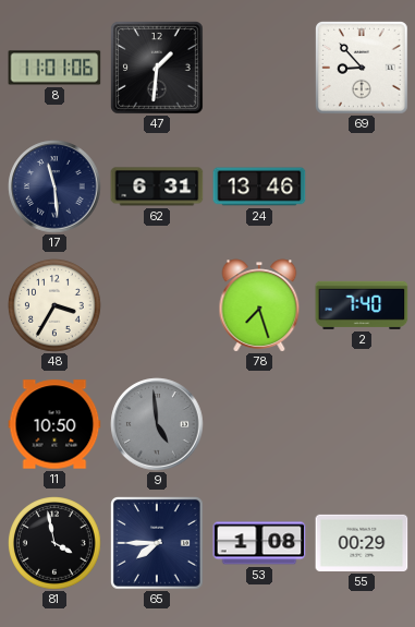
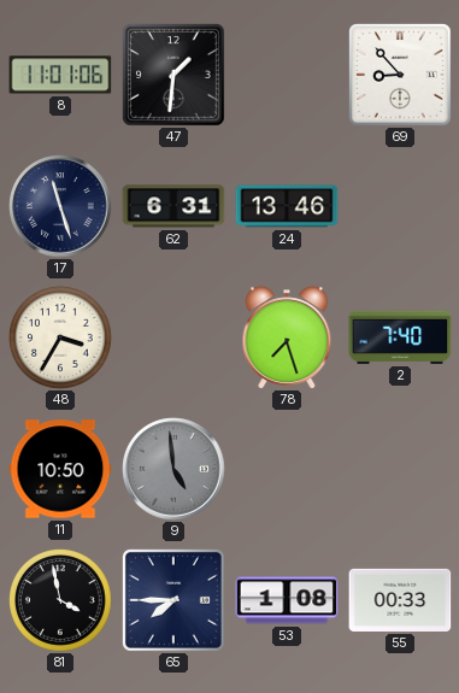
17: 11:29 -> 11:27
55: 00:29 -> 00:33
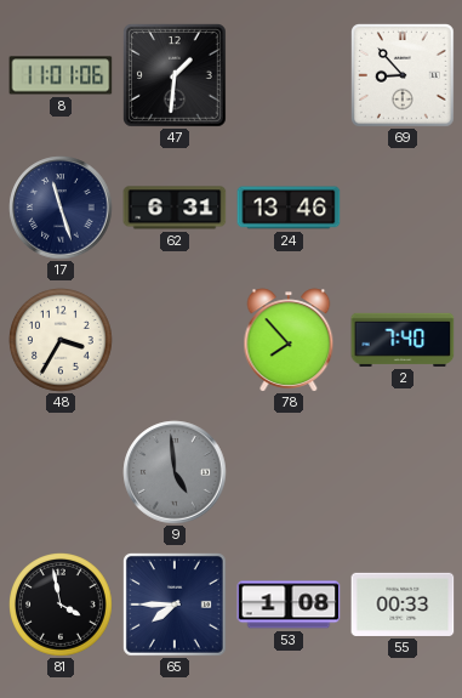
78: 7:27 -> 7:53
11: 10:50 -> none
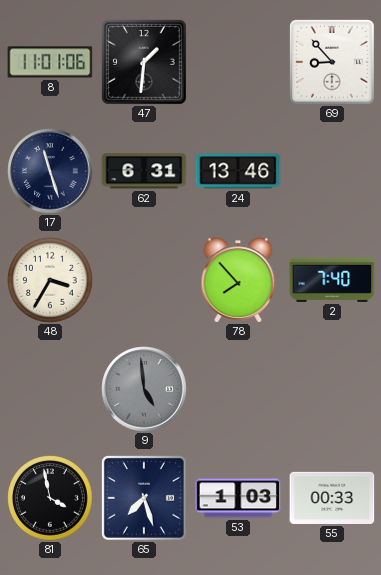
65: 7:45 -> 7:27
53: 1:08 -> 1:03
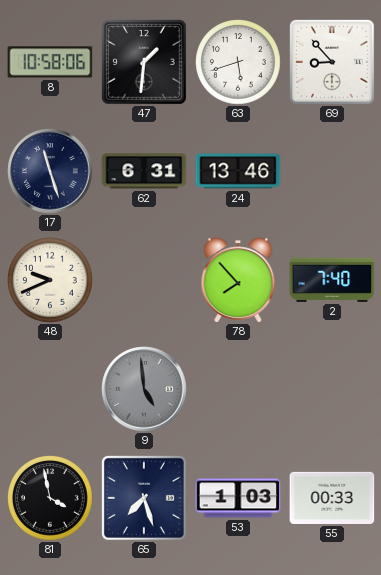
8: 11:01 -> 10:58
63: none -> 5:42
48: 3:35 -> 9:41
